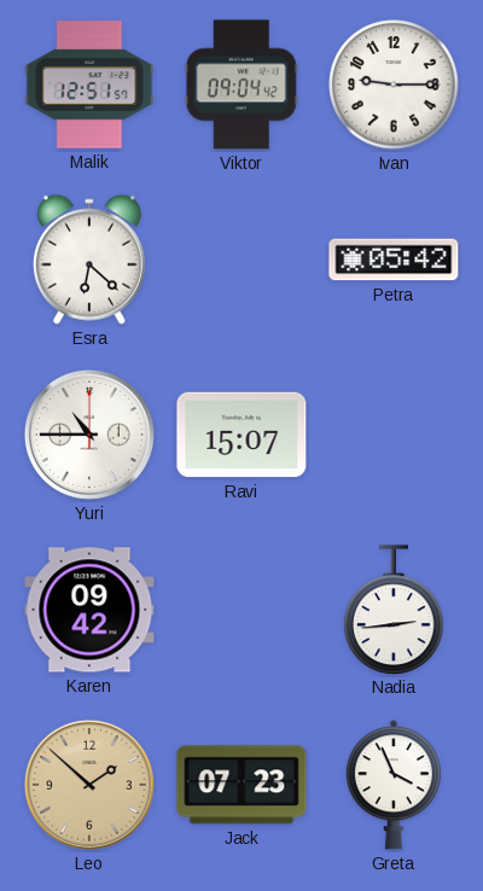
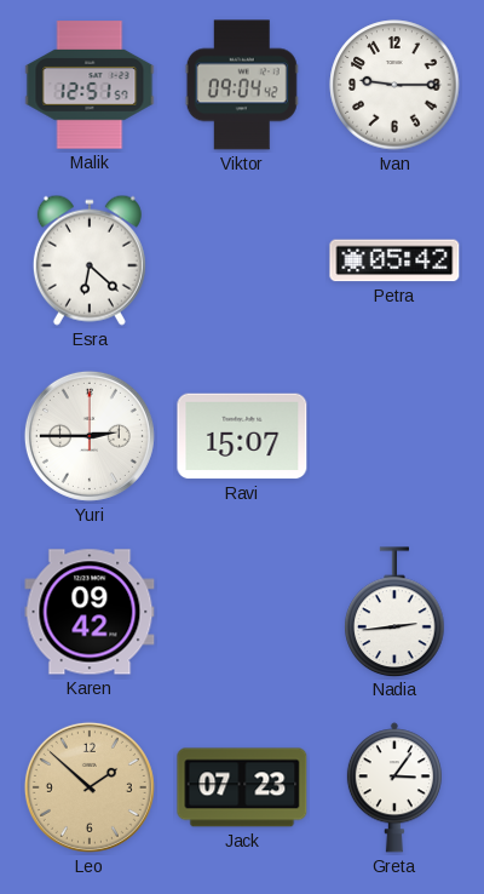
Yuri: 10:45 -> 2:45
Greta: 3:56 -> 3:06
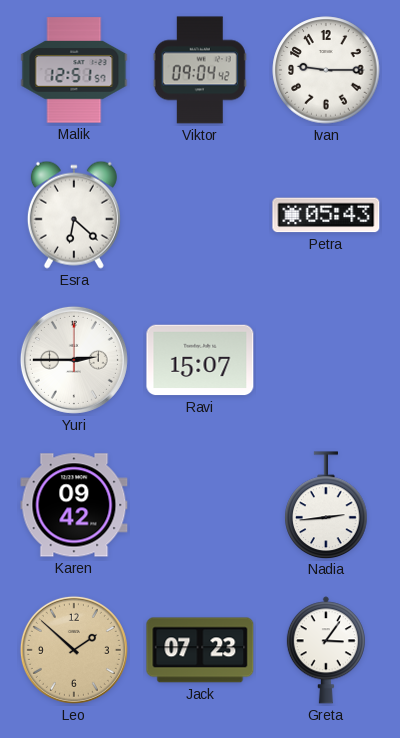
Petra: 05:42 -> 05:43
